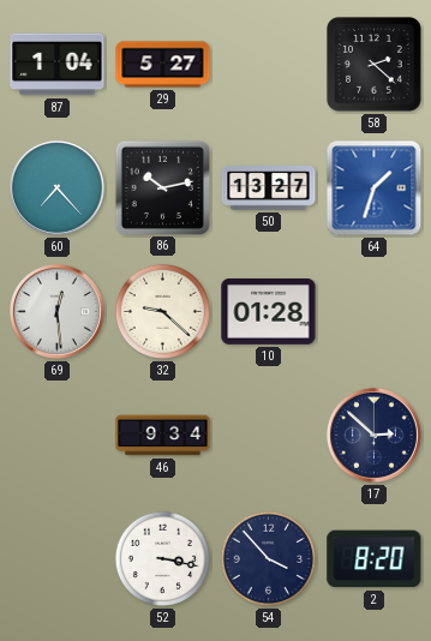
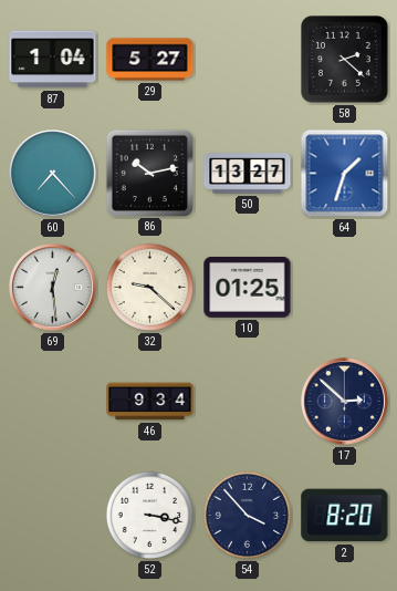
10: 01:28 -> 01:25
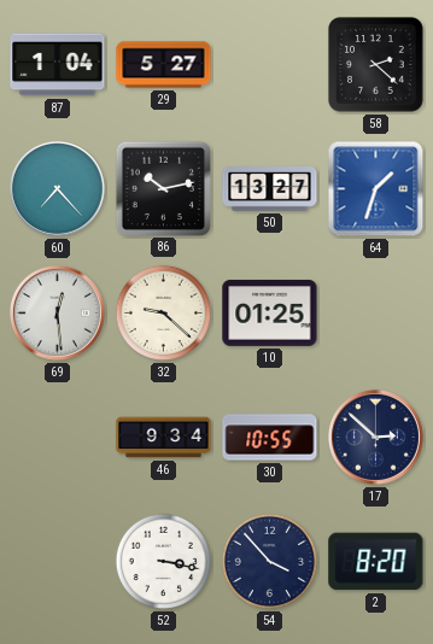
30: none -> 10:55
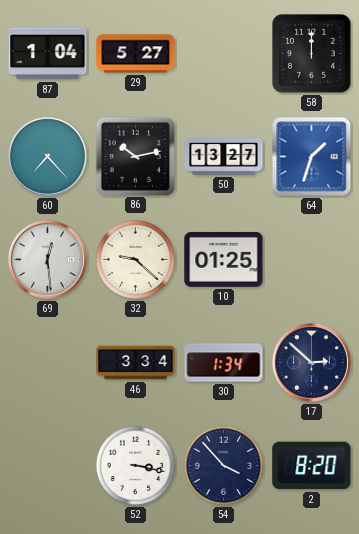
58: 2:22 -> 12:00
46: 9:34 -> 3:34
30: 10:55 -> 1:34
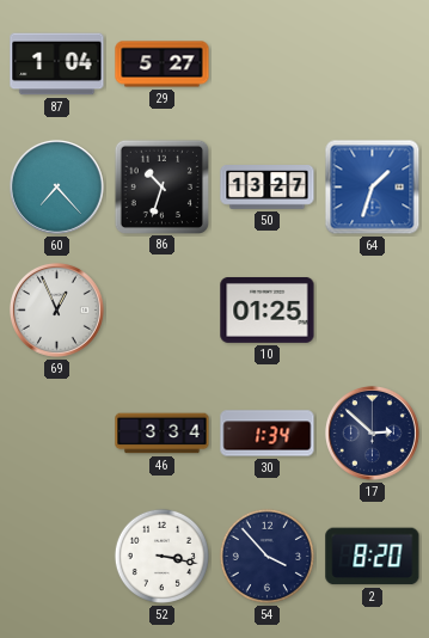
58: 12:00 -> none
86: 10:13 -> 10:33
69: 12:29 -> 12:56
32: 9:22 -> none
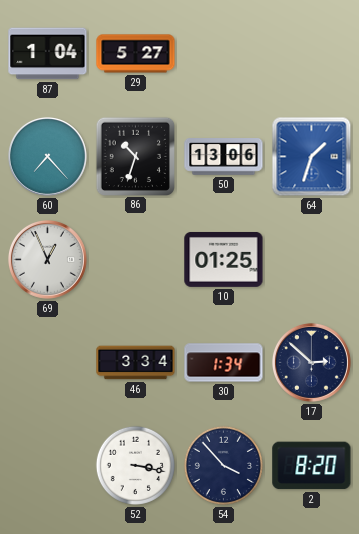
50: 13:27 -> 13:06
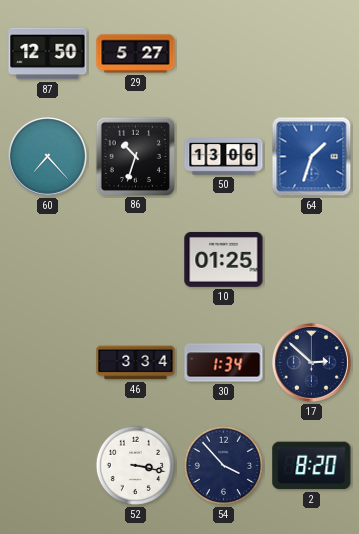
87: 1:04 -> 12:50
69: 12:56 -> none
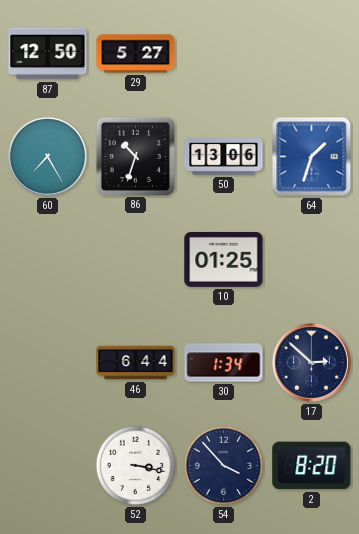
60: 7:23 -> 7:25
46: 3:34 -> 6:44
